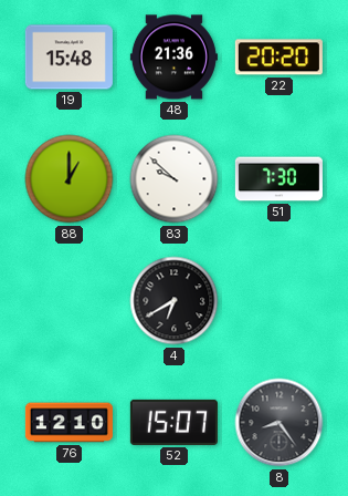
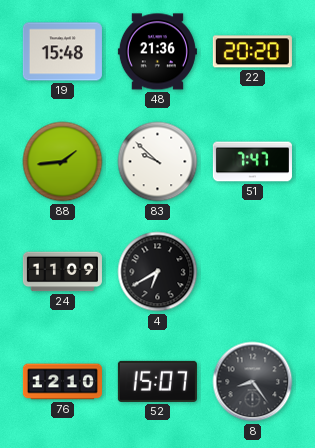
88: 1:00 -> 1:44
51: 7:30 -> 7:47
24: none -> 11:09
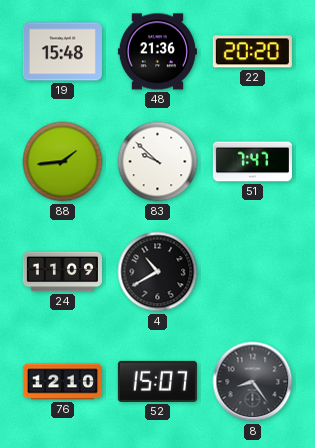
4: 6:40 -> 10:40
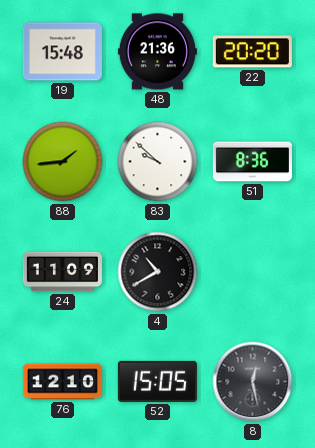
51: 7:47 -> 8:36
52: 15:07 -> 15:05
8: 8:24 -> 12:28
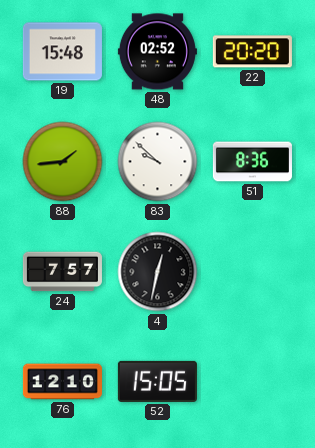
48: 21:36 -> 02:52
24: 11:09 -> 7:57
4: 10:40 -> 12:32
8: 12:28 -> none
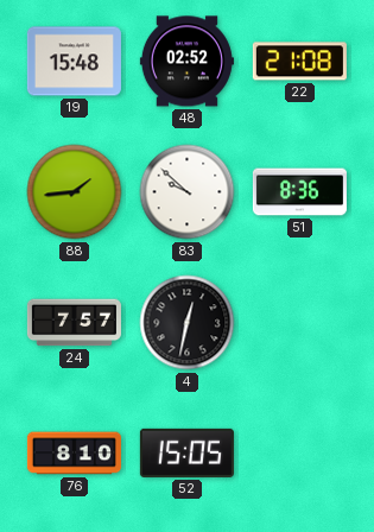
22: 20:20 -> 21:08
76: 12:10 -> 8:10
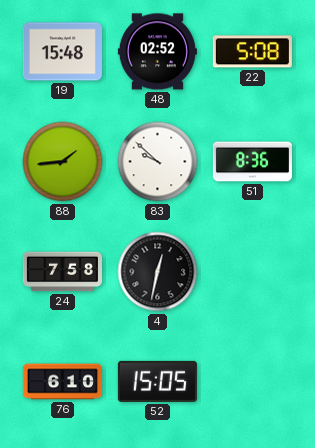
22: 21:08 -> 5:08
24: 7:57 -> 7:58
76: 8:10 -> 6:10
